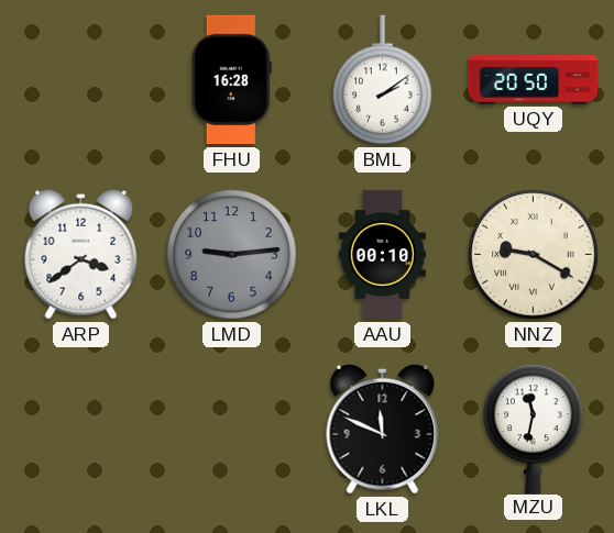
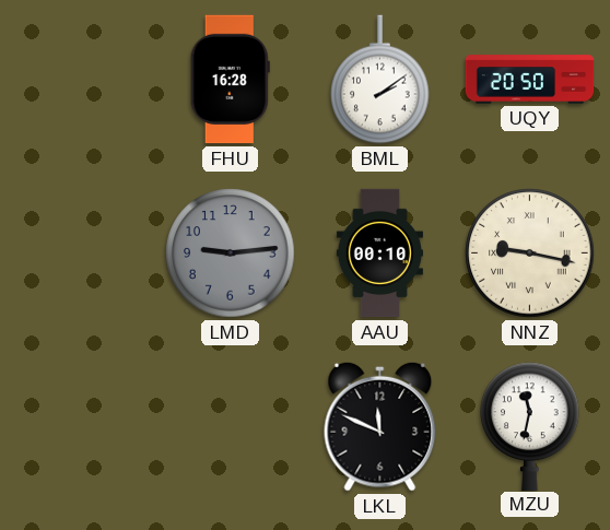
ARP: 3:39 -> none
NNZ: 9:20 -> 9:17
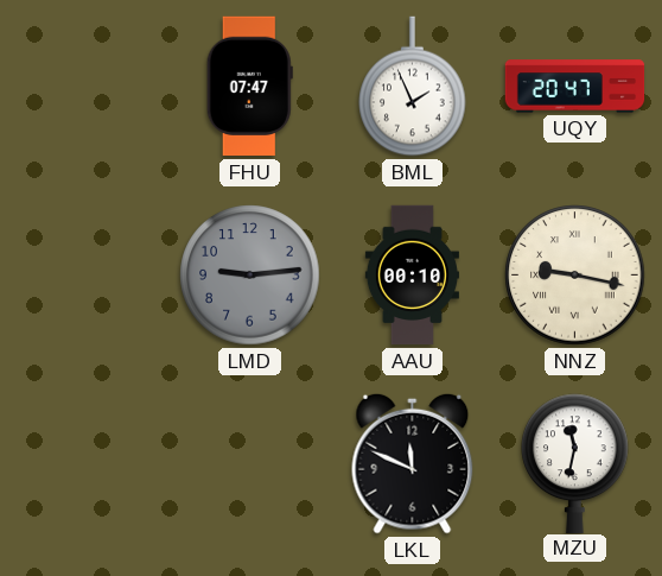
FHU: 16:28 -> 07:47
BML: 2:09 -> 1:56
UQY: 20:50 -> 20:47
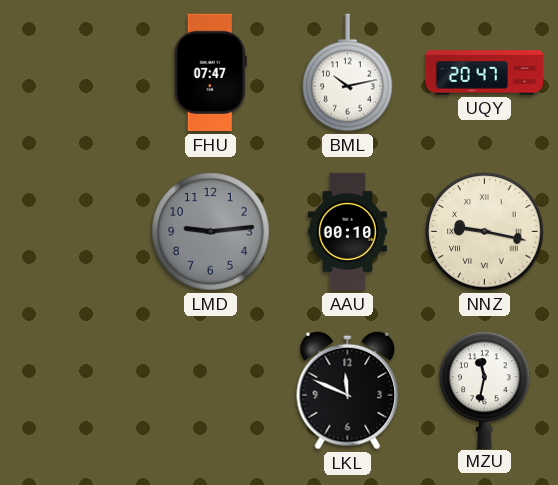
BML: 1:56 -> 10:13
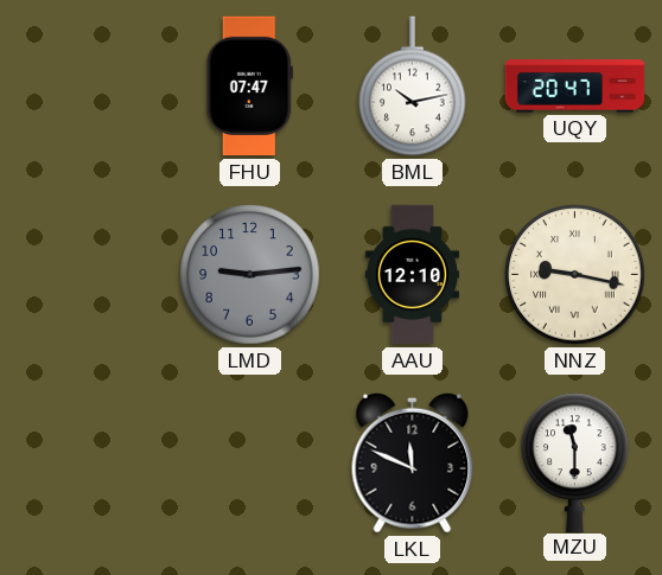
AAU: 00:10 -> 12:10
MZU: 11:32 -> 11:30
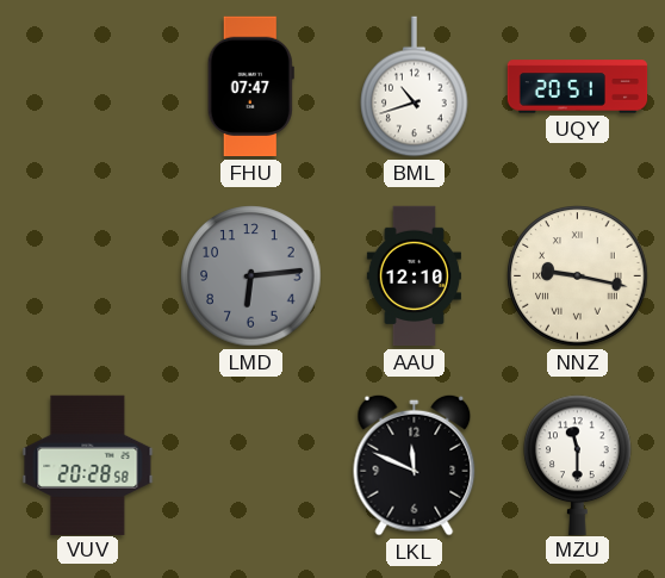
BML: 10:13 -> 10:42
UQY: 20:47 -> 20:51
LMD: 9:14 -> 6:14
VUV: none -> 20:28
